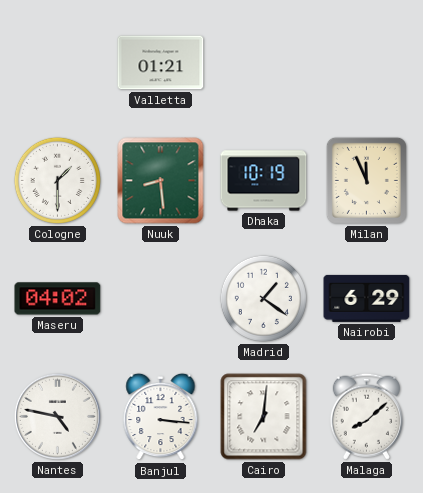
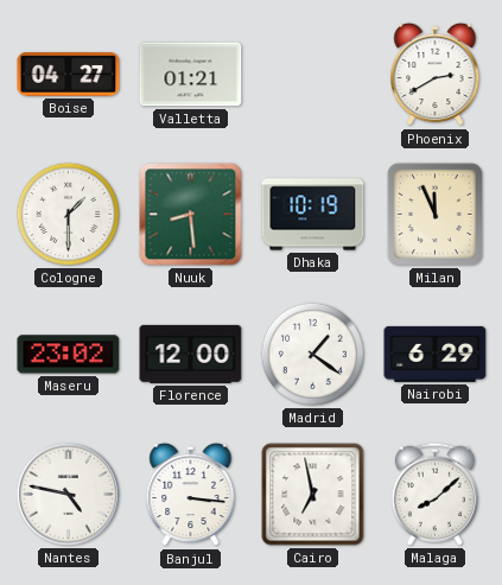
Boise: none -> 04:27
Phoenix: none -> 2:40
Maseru: 04:02 -> 23:02
Florence: none -> 12:00
Cairo: 7:01 -> 6:58
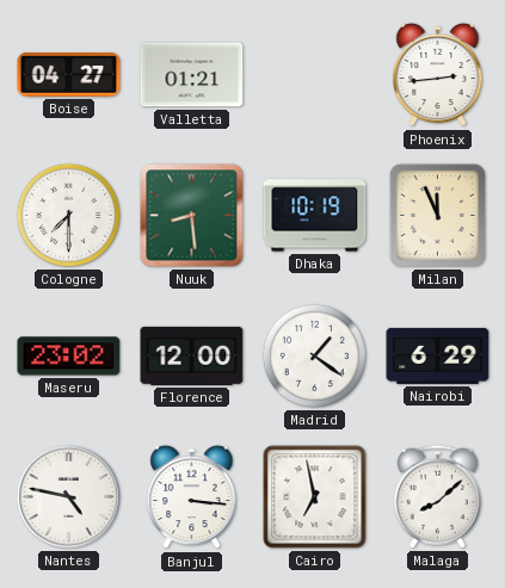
Phoenix: 2:40 -> 2:44
Cologne: 1:30 -> 7:30
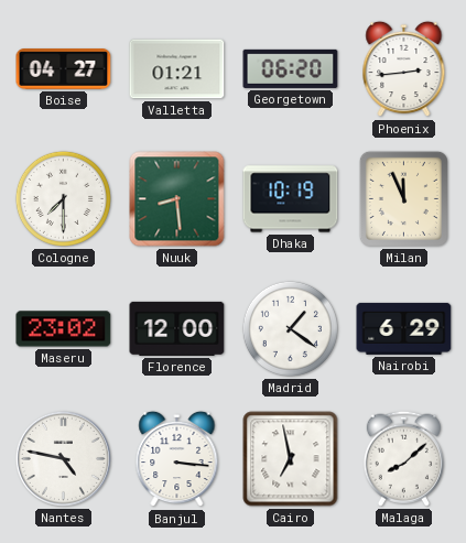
Georgetown: none -> 06:20
